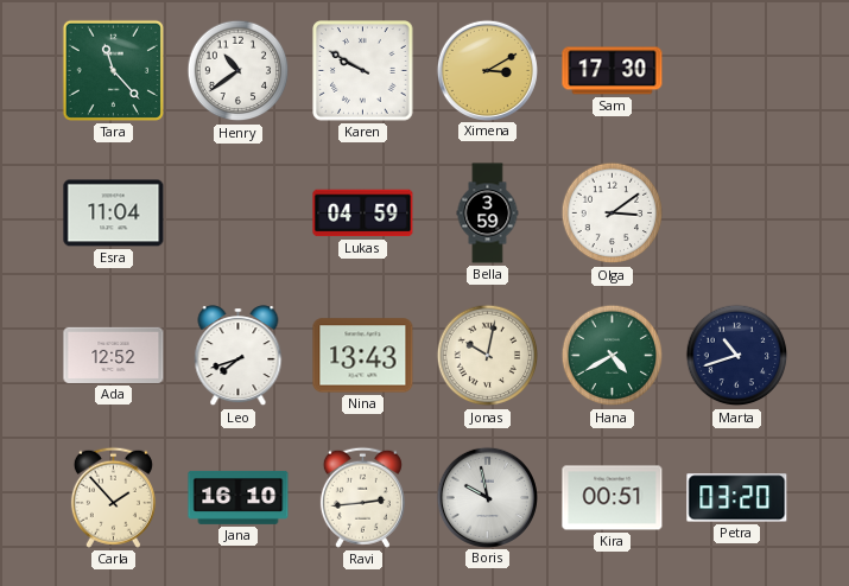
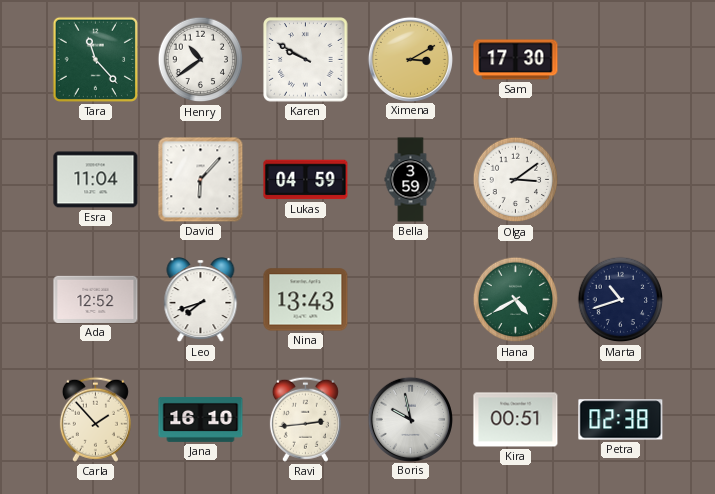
David: none -> 6:07
Jonas: 10:02 -> none
Petra: 03:20 -> 02:38
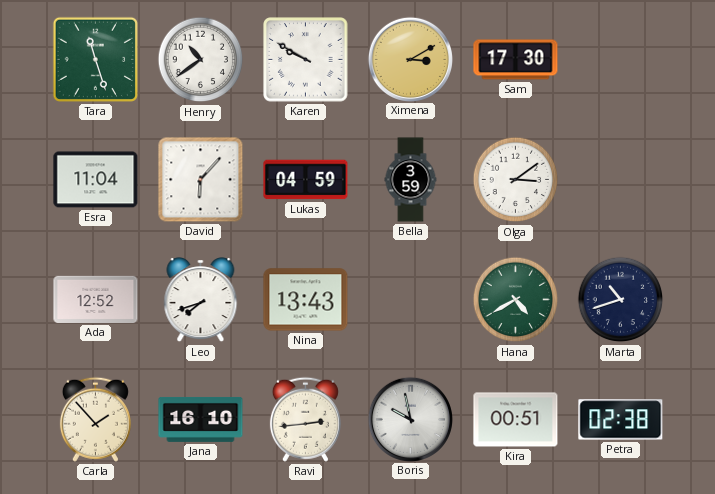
Tara: 11:23 -> 11:27
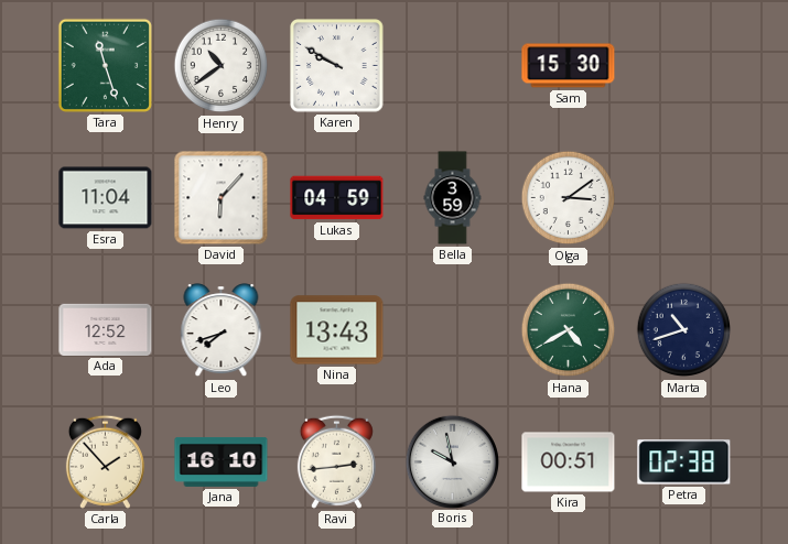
Ximena: 3:10 -> none
Sam: 17:30 -> 15:30
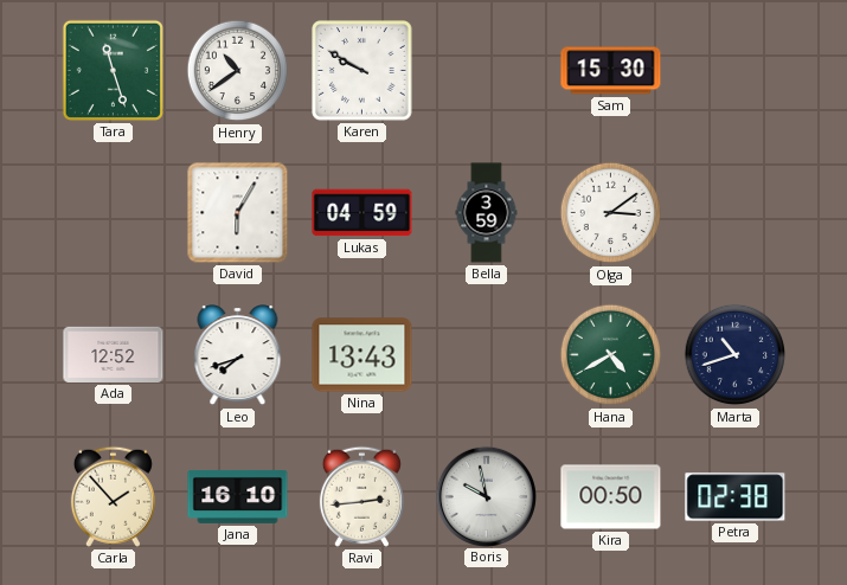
Esra: 11:04 -> none
David: 6:07 -> 6:05
Kira: 00:51 -> 00:50
